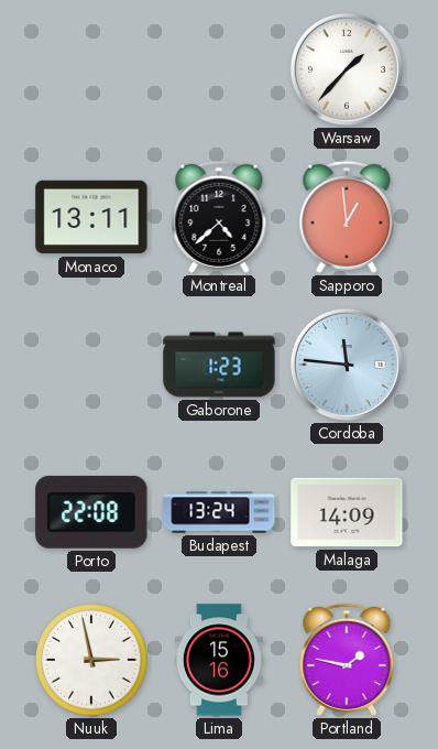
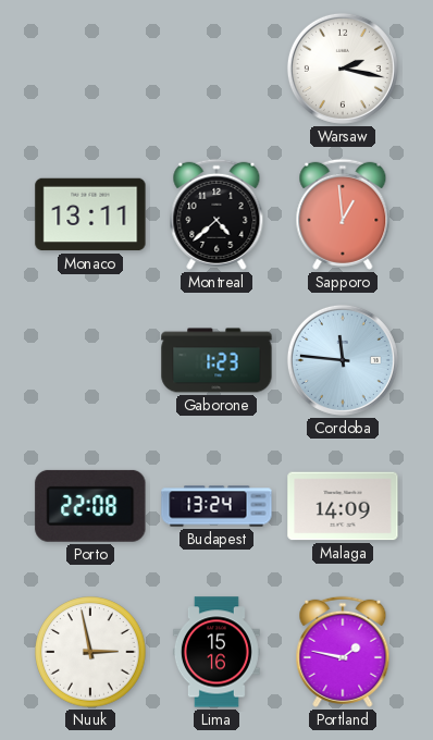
Warsaw: 1:37 -> 2:17
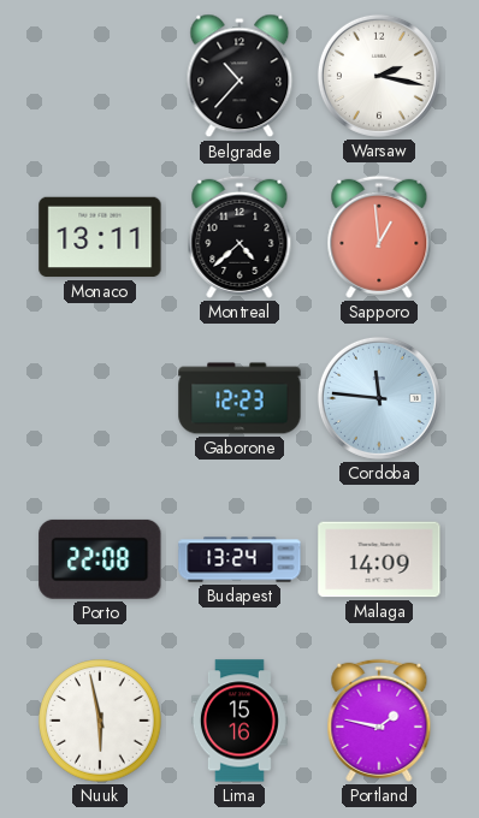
Belgrade: none -> 10:37
Gaborone: 1:23 -> 12:23
Nuuk: 2:58 -> 5:58
